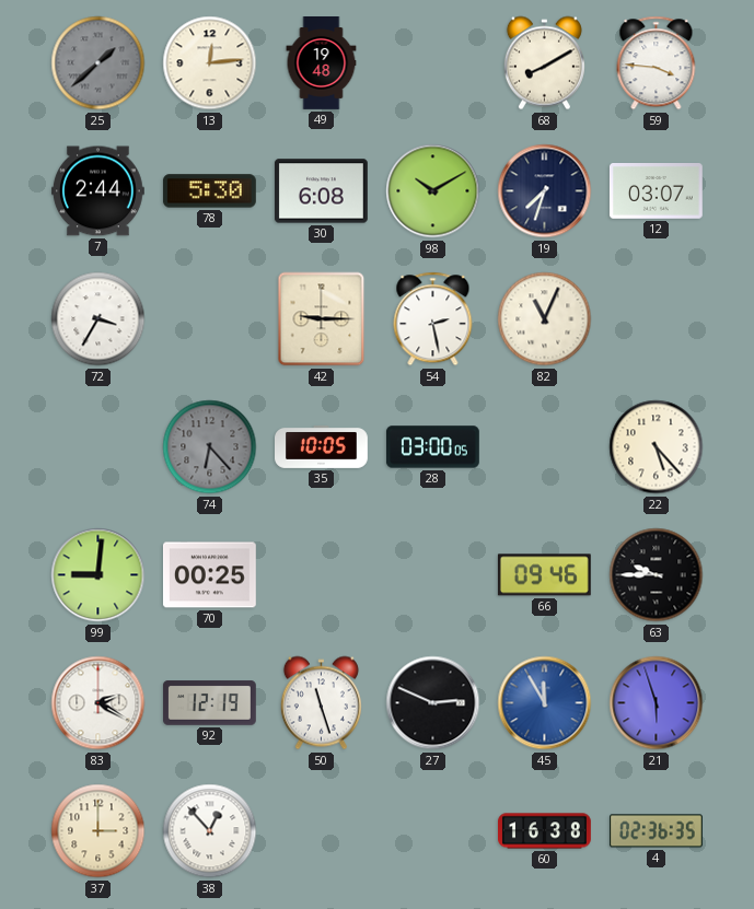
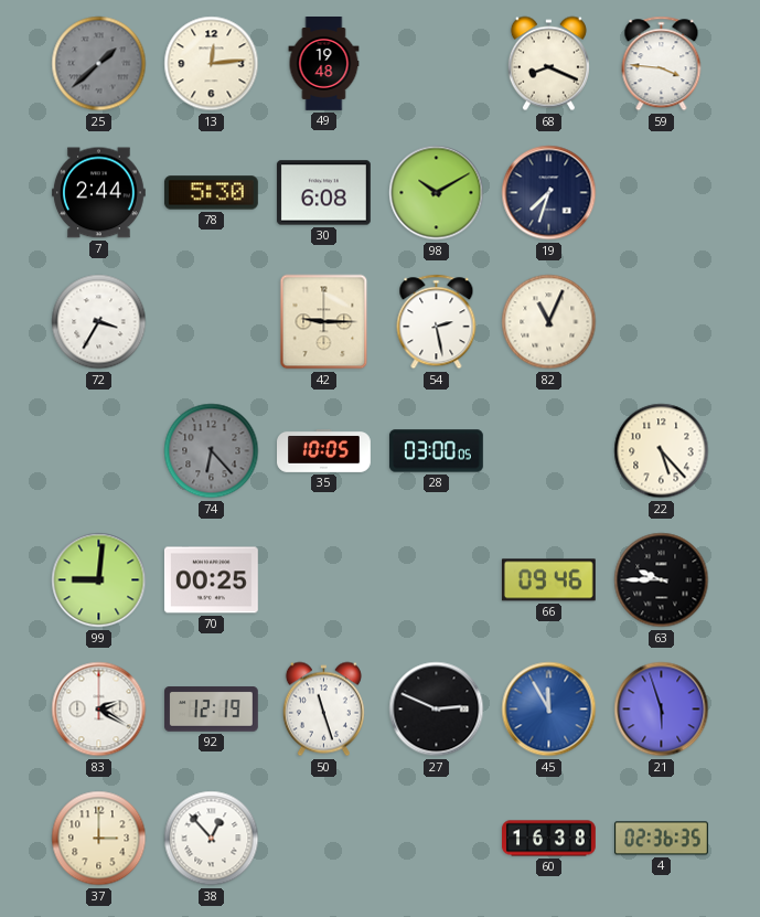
68: 8:10 -> 8:19
12: 03:07 -> none
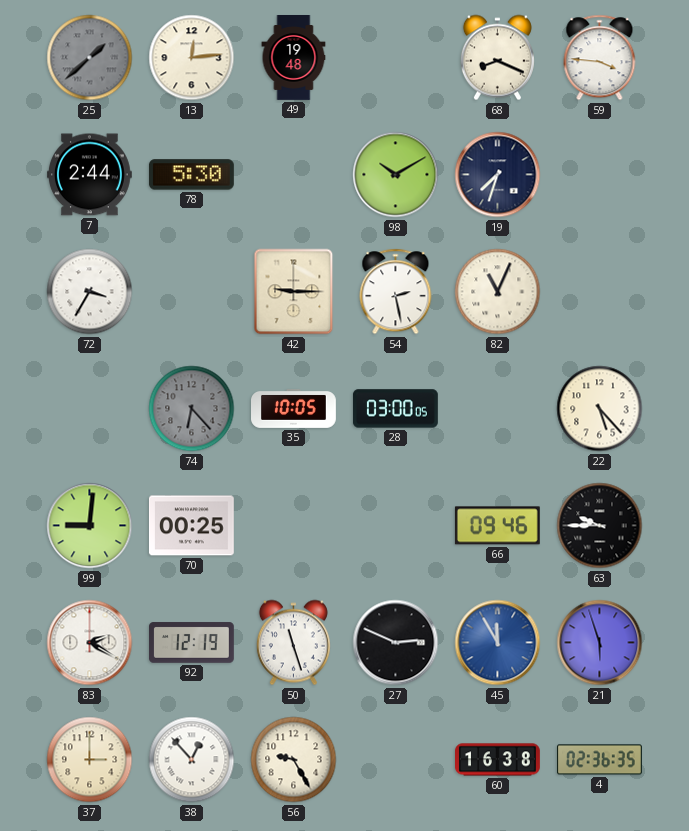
30: 6:08 -> none
56: none -> 9:25
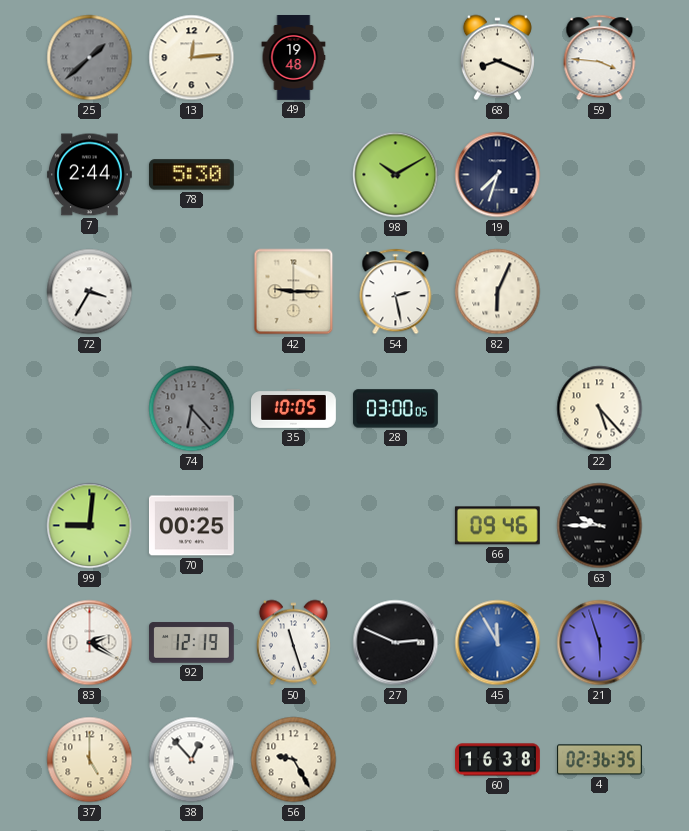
82: 11:04 -> 6:04
37: 3:00 -> 5:00
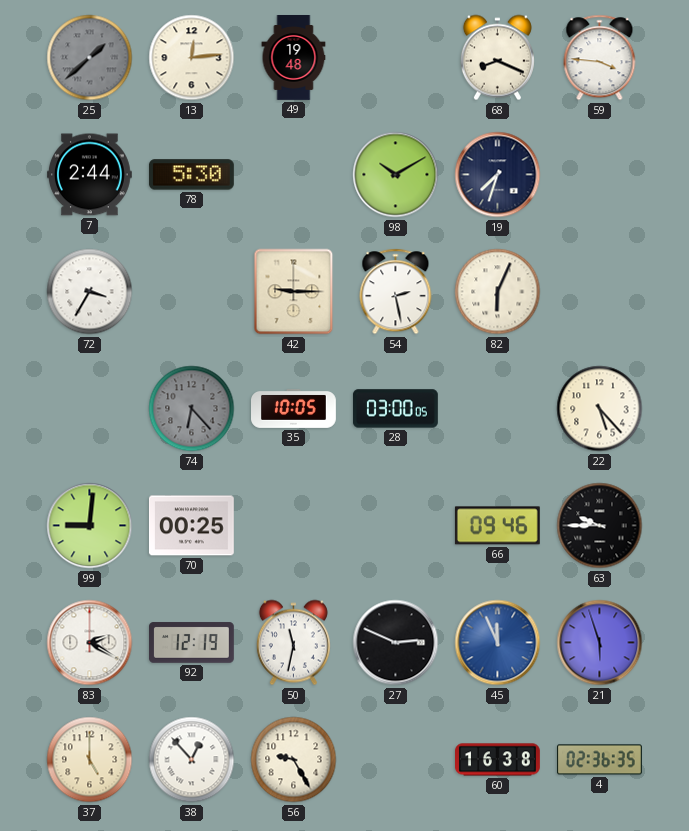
50: 11:27 -> 11:32
45: 11:55 -> 11:56
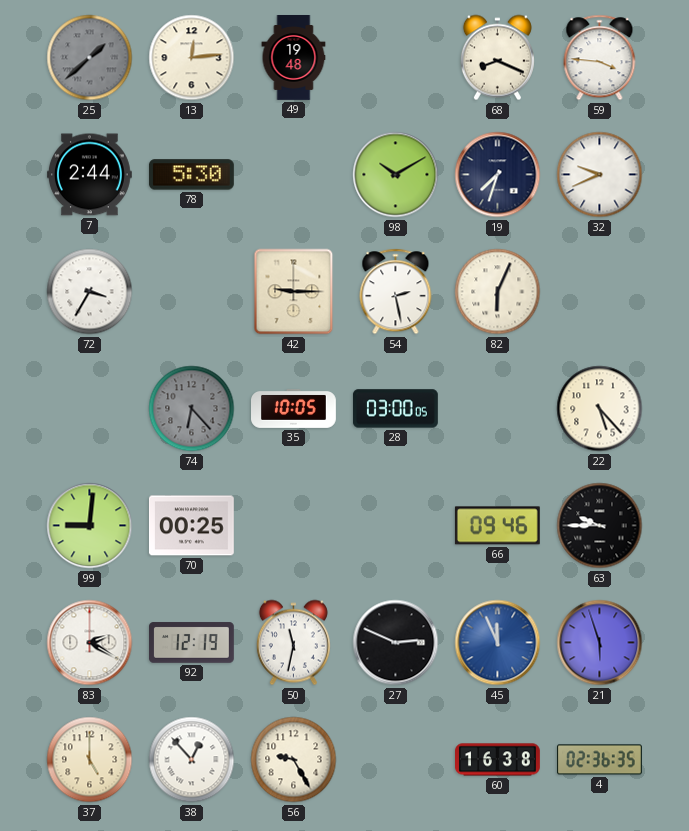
32: none -> 9:41
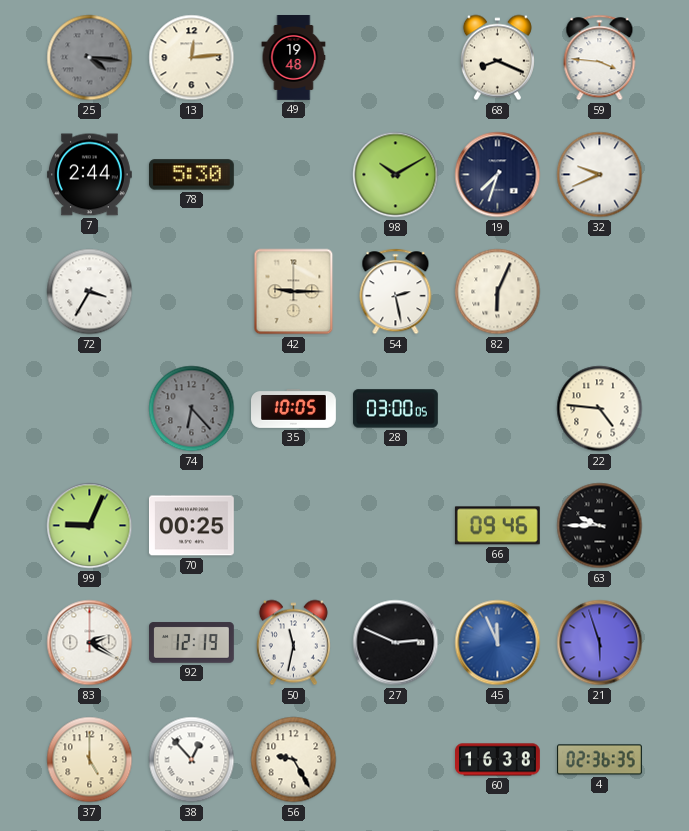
25: 1:38 -> 4:16
22: 5:23 -> 4:46
99: 9:01 -> 9:04
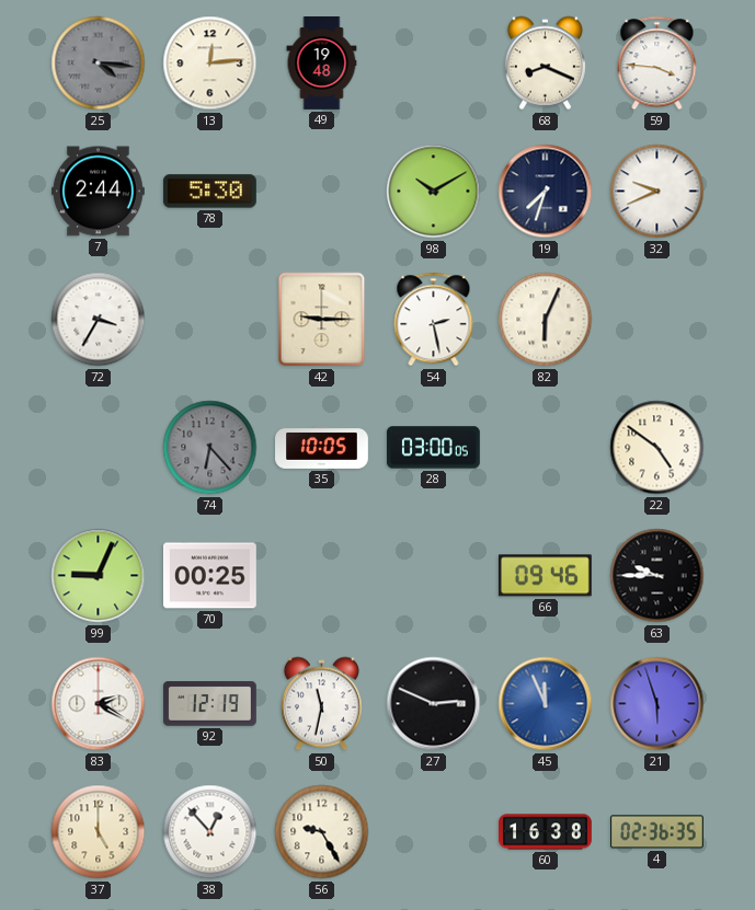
22: 4:46 -> 4:51
